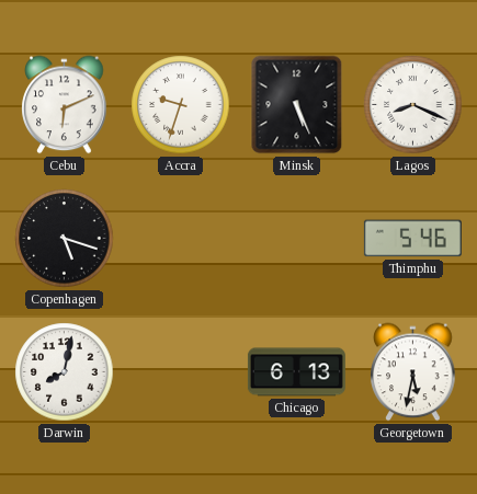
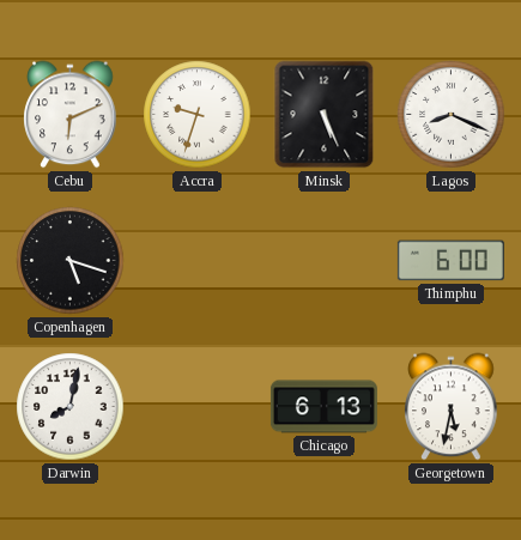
Thimphu: 5:46 -> 6:00
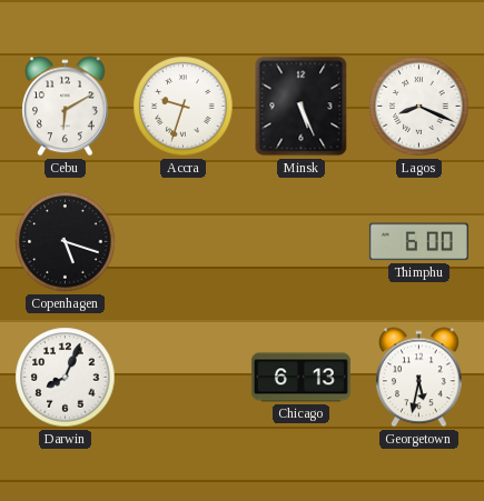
Cebu: 6:11 -> 6:10
Darwin: 8:02 -> 8:04
